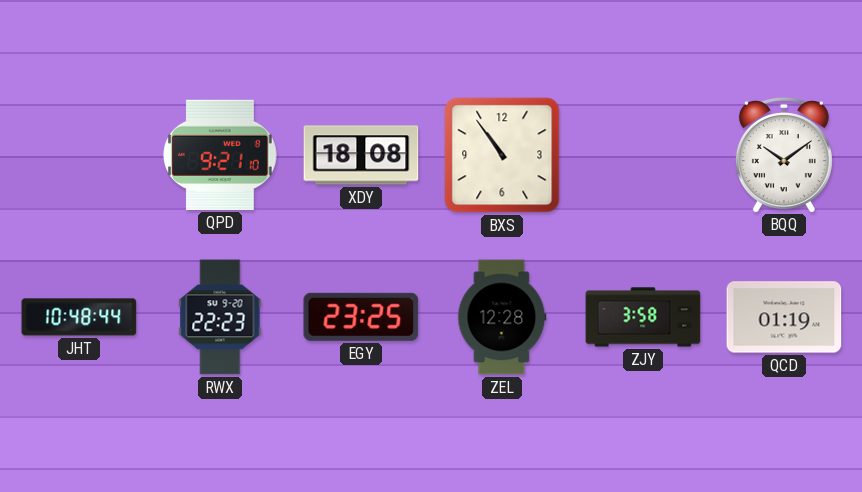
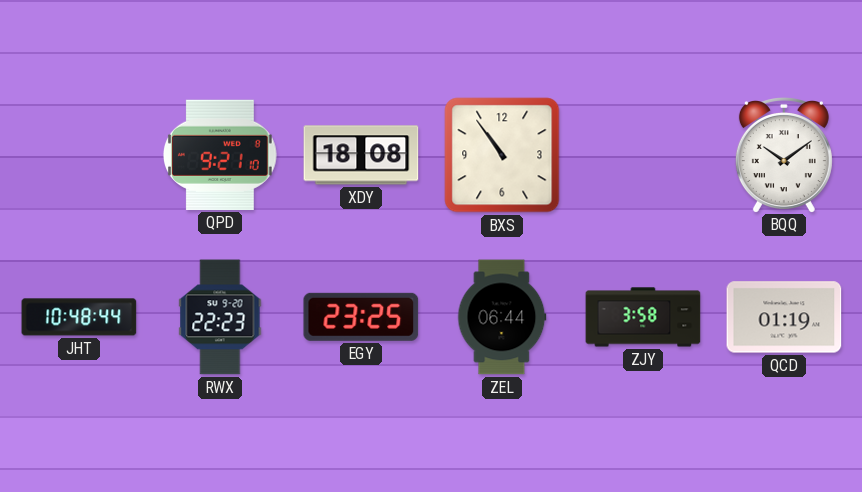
ZEL: 12:28 -> 06:44
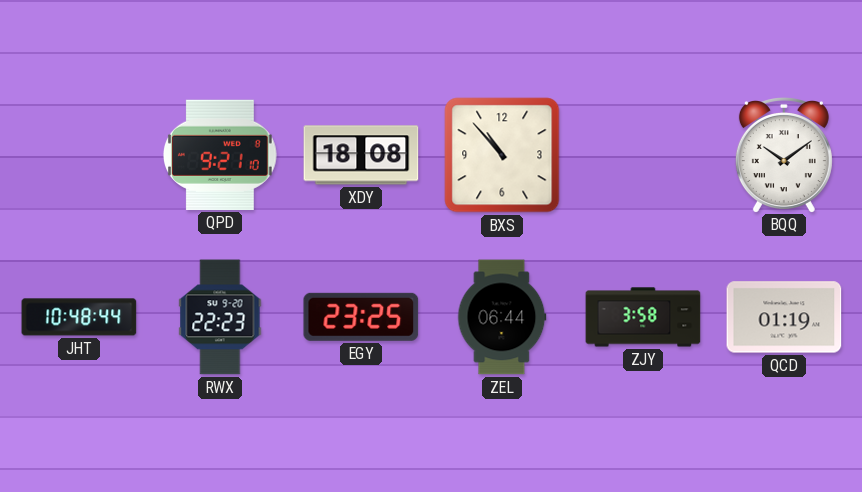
BXS: 10:54 -> 10:53
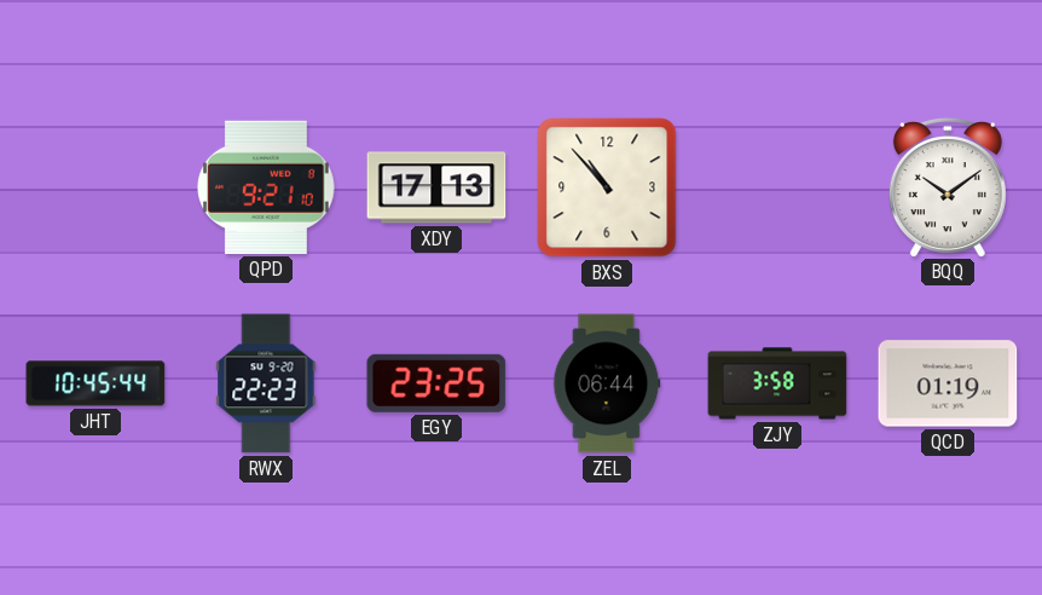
XDY: 18:08 -> 17:13
JHT: 10:48 -> 10:45
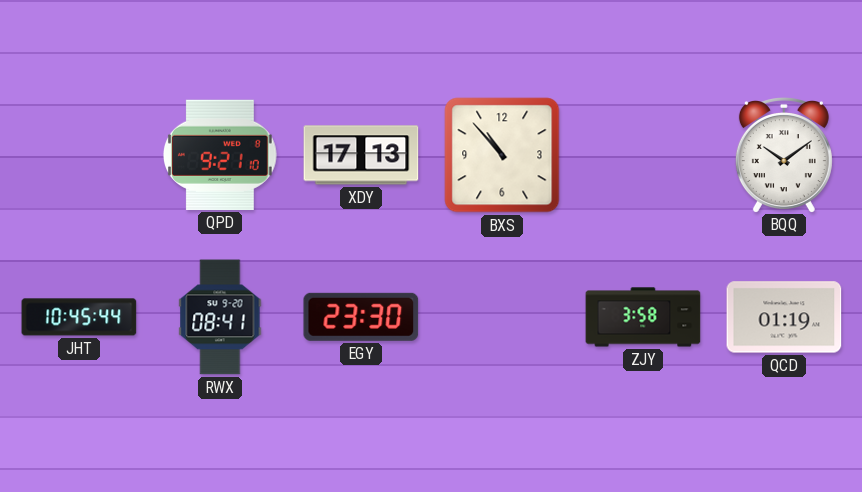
RWX: 22:23 -> 08:41
EGY: 23:25 -> 23:30
ZEL: 06:44 -> none
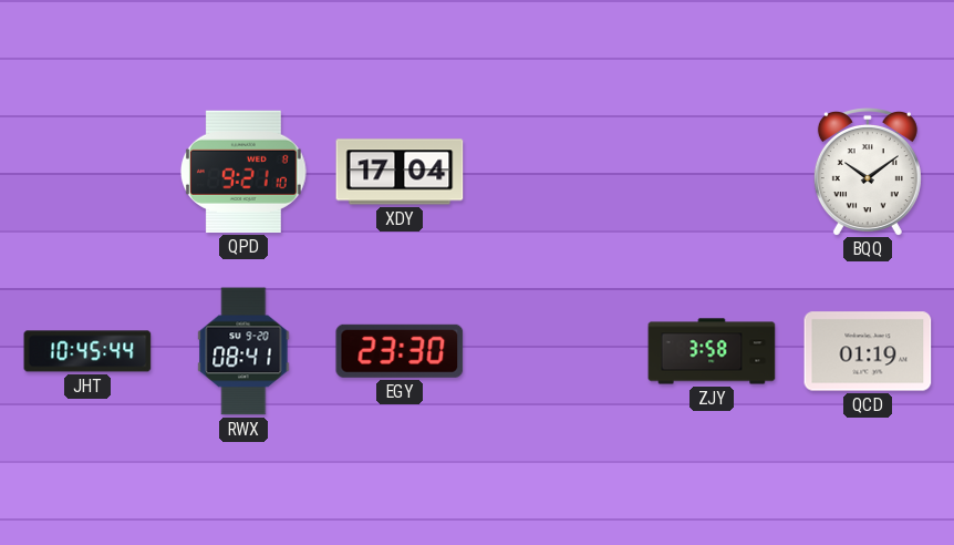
XDY: 17:13 -> 17:04
BXS: 10:53 -> none
